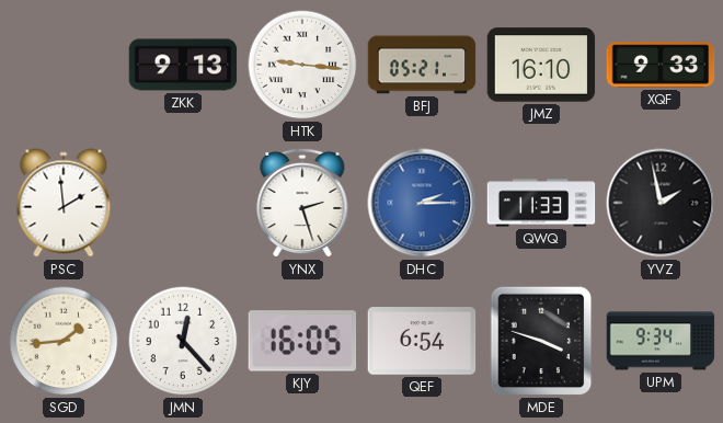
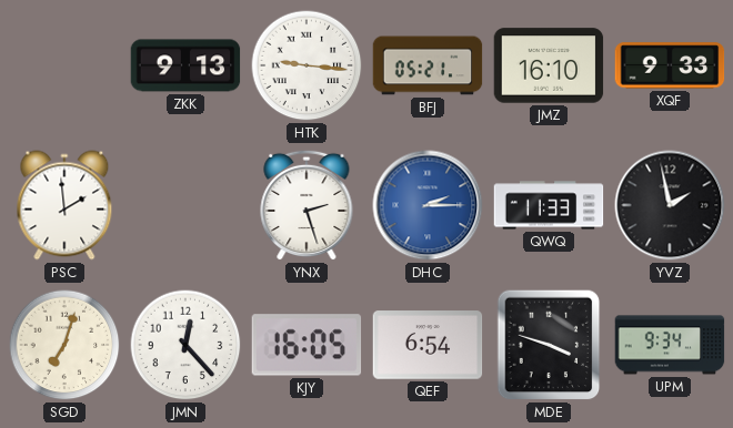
SGD: 1:44 -> 7:03
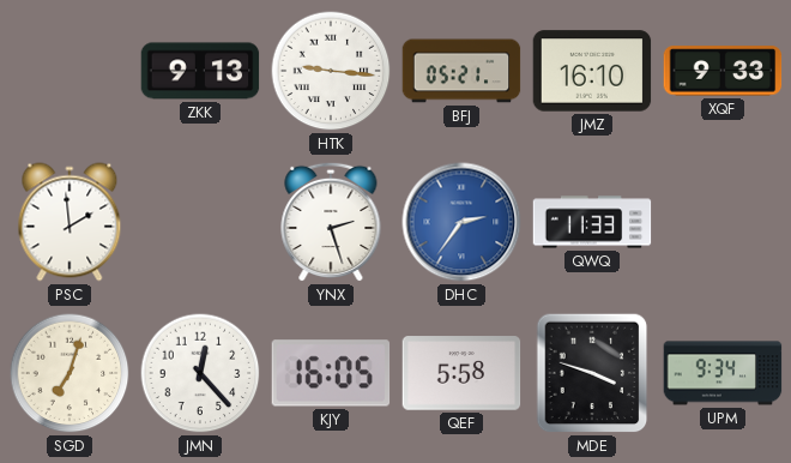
DHC: 2:15 -> 2:36
YVZ: 1:58 -> none
QEF: 6:54 -> 5:58
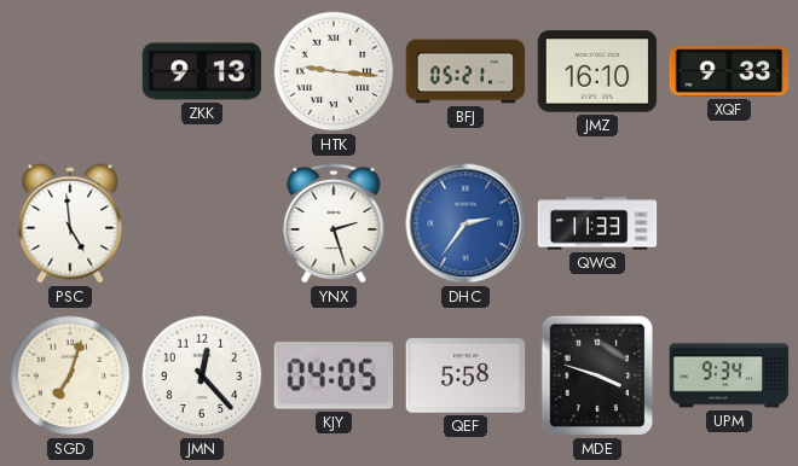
PSC: 1:59 -> 4:59
KJY: 16:05 -> 04:05
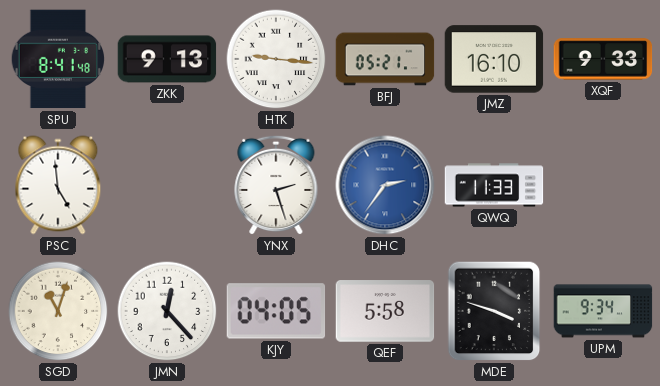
SPU: none -> 8:41
SGD: 7:03 -> 11:03
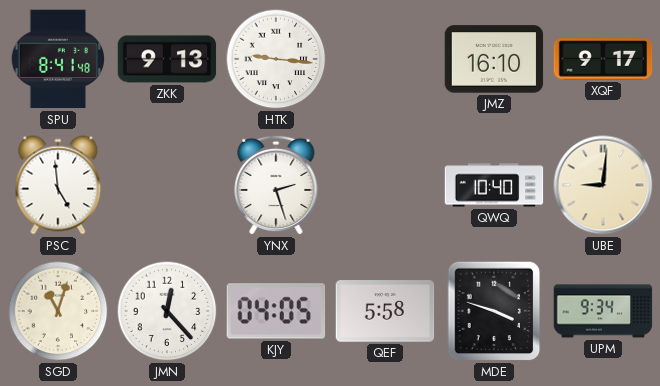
BFJ: 05:21 -> none
XQF: 9:33 -> 9:17
DHC: 2:36 -> none
QWQ: 11:33 -> 10:40
UBE: none -> 9:01
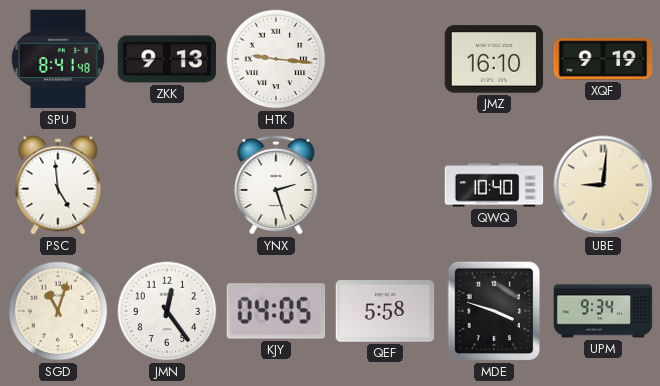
XQF: 9:17 -> 9:19
JMN: 12:23 -> 12:24
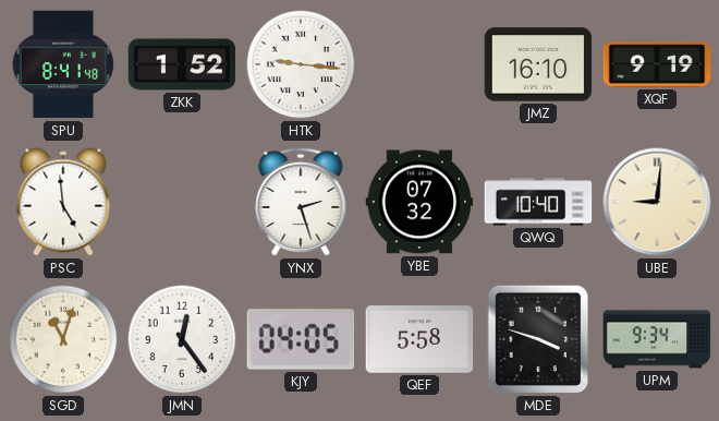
ZKK: 9:13 -> 1:52
YBE: none -> 07:32
